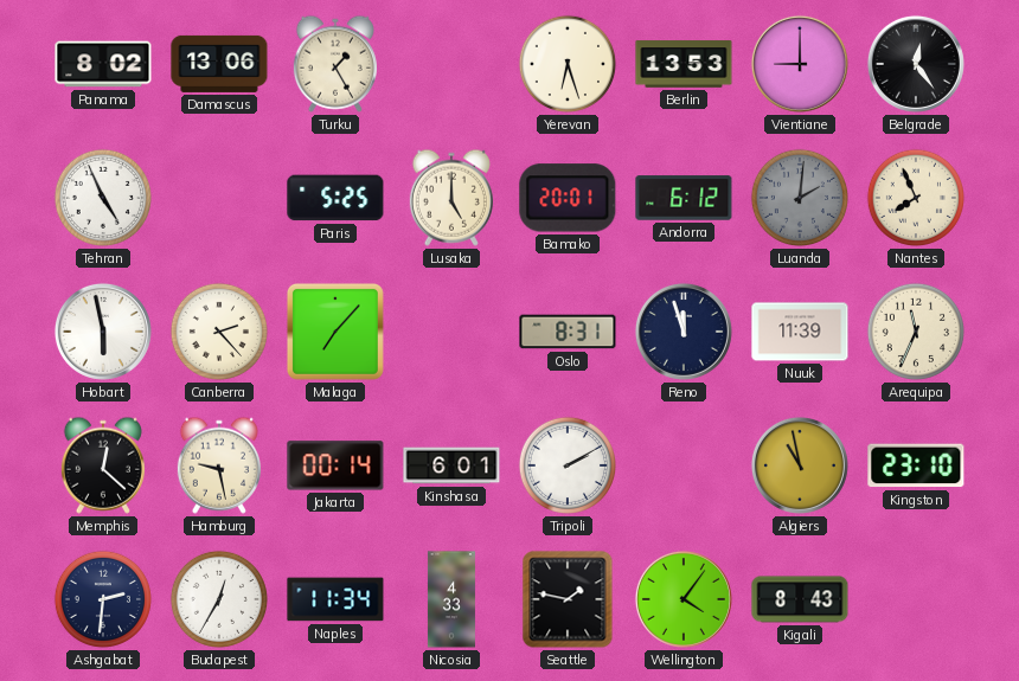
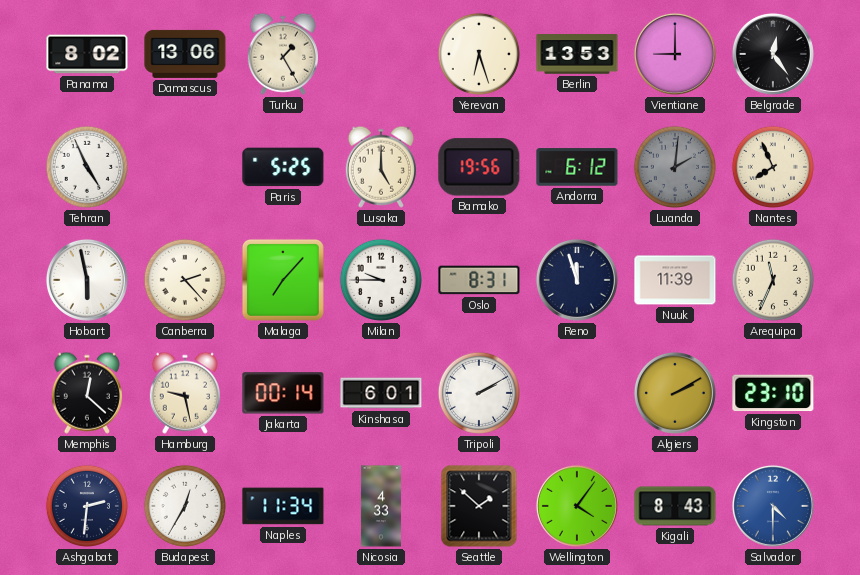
Bamako: 20:01 -> 19:56
Milan: none -> 9:45
Algiers: 10:58 -> 2:10
Seattle: 1:47 -> 1:52
Salvador: none -> 4:30
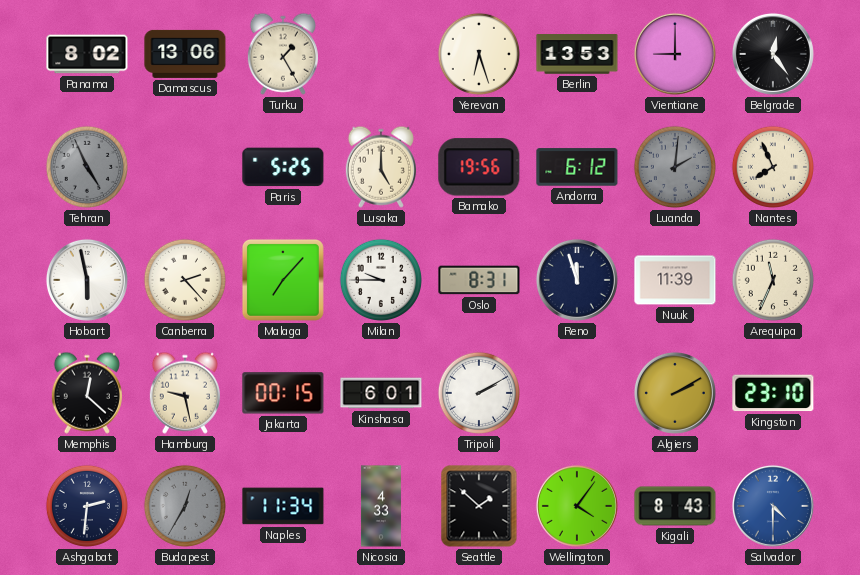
Tehran dial: white -> grey
Jakarta: 00:14 -> 00:15
Budapest dial: white -> grey
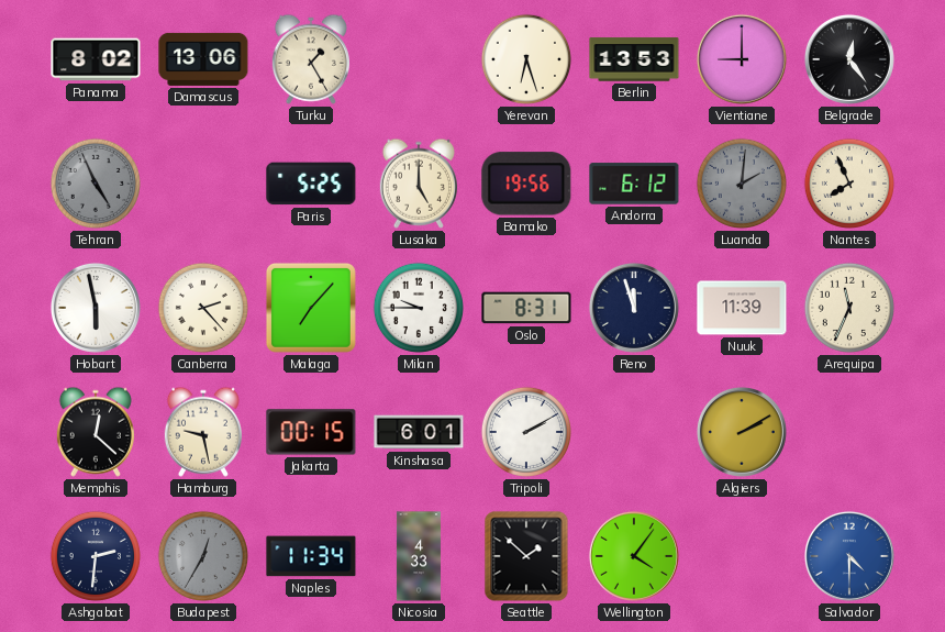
Kingston: 23:10 -> none
Kigali: 8:43 -> none
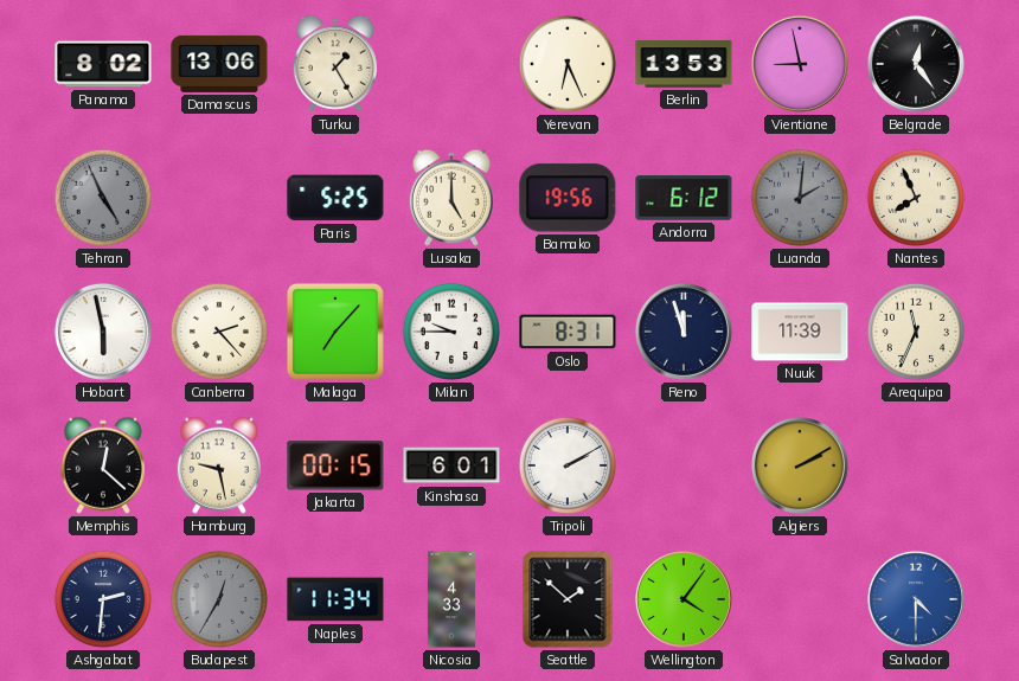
Yerevan: 6:27 -> 6:26
Vientiane: 9:00 -> 8:58
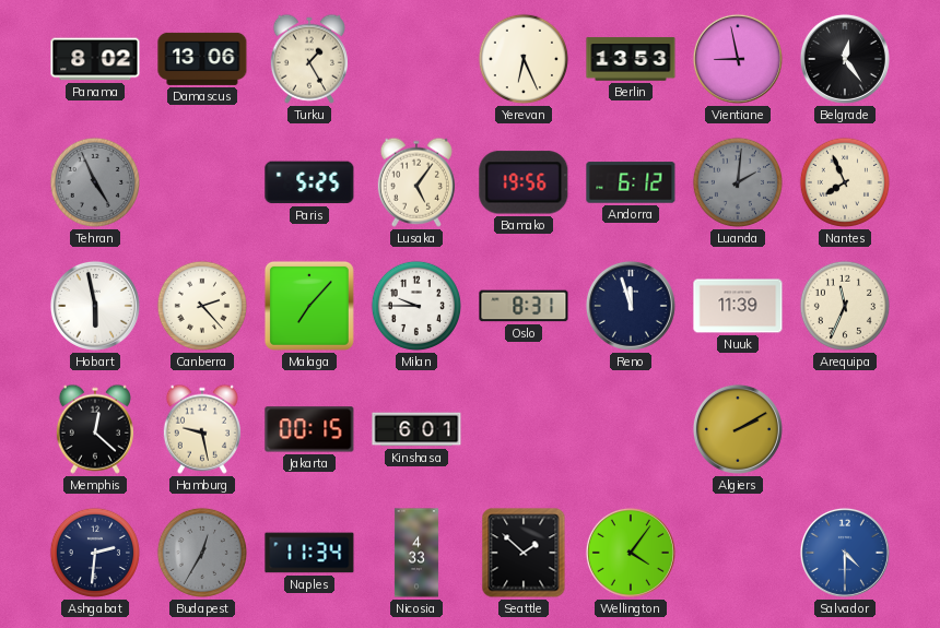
Lusaka: 5:00 -> 5:06
Tripoli: 2:10 -> none
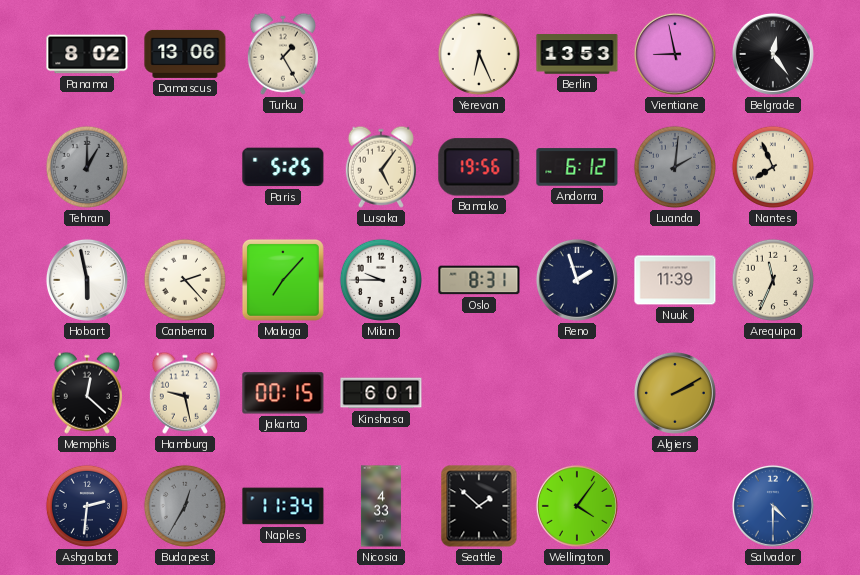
Tehran: 4:56 -> 1:00
Reno: 11:57 -> 1:57
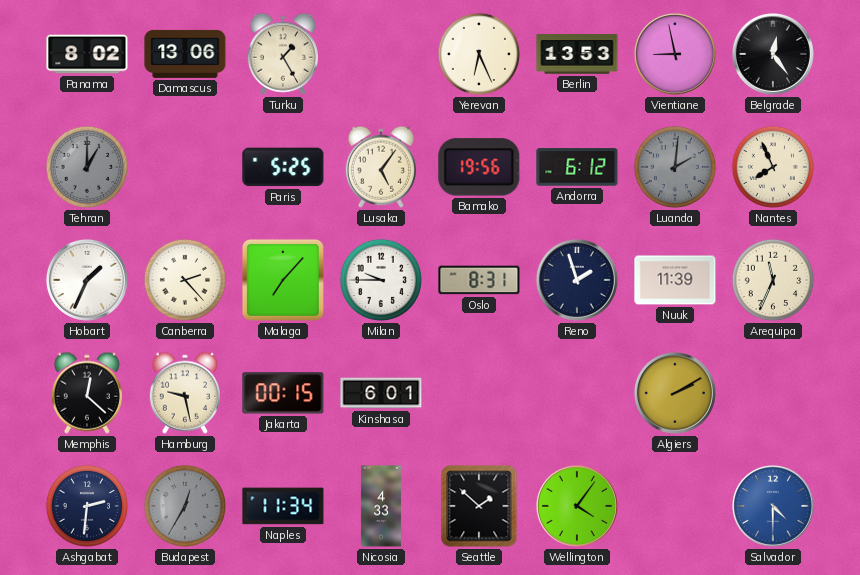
Hobart: 5:58 -> 1:34
